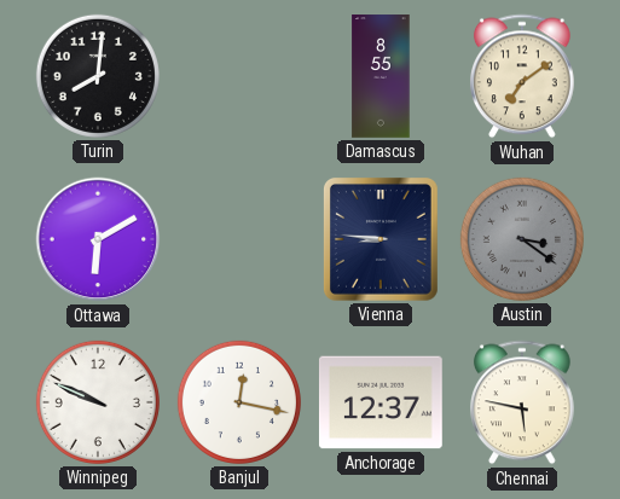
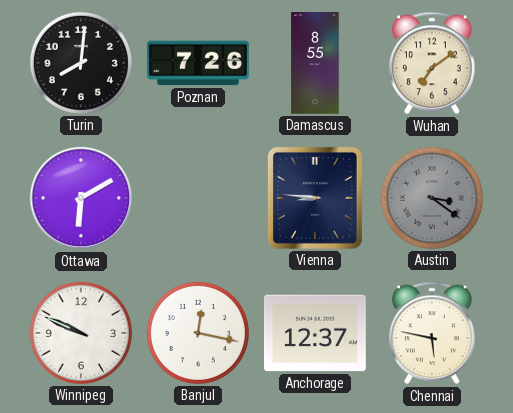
Poznan: none -> 7:26
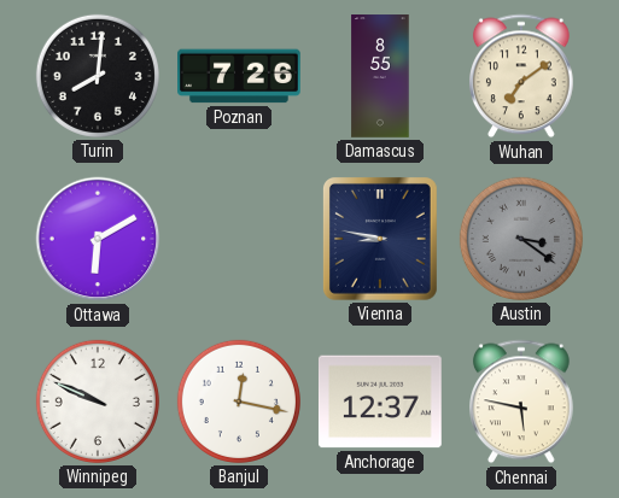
Vienna: 8:46 -> 8:47
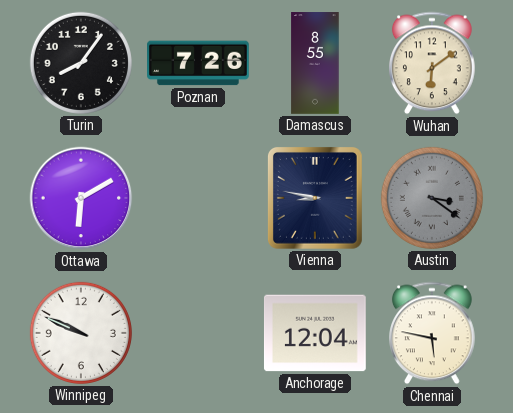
Turin: 8:01 -> 8:06
Wuhan: 7:09 -> 6:09
Banjul: 12:17 -> none
Anchorage: 12:37 -> 12:04
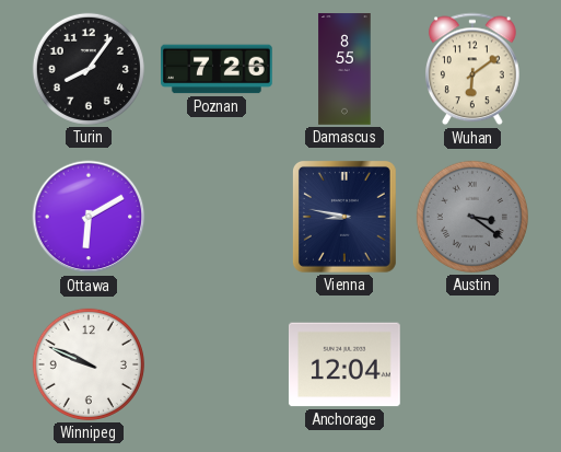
Chennai: 5:47 -> none
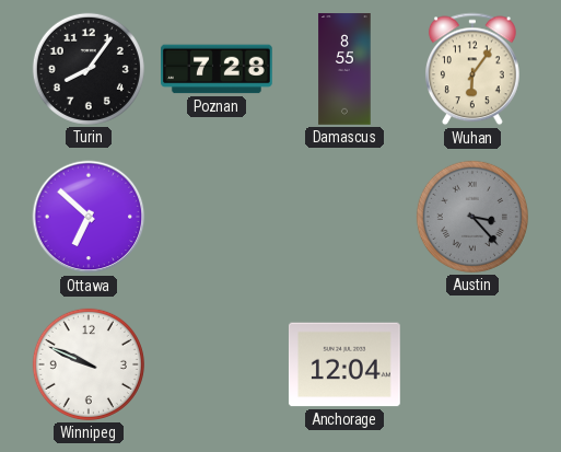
Poznan: 7:26 -> 7:28
Wuhan: 6:09 -> 6:06
Ottawa: 6:10 -> 6:52
Vienna: 8:47 -> none
Austin: 3:21 -> 3:23
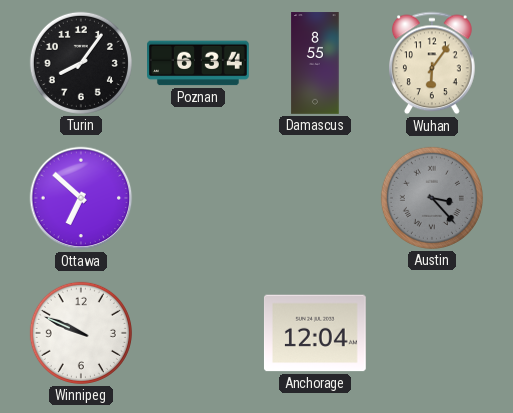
Poznan: 7:28 -> 6:34
